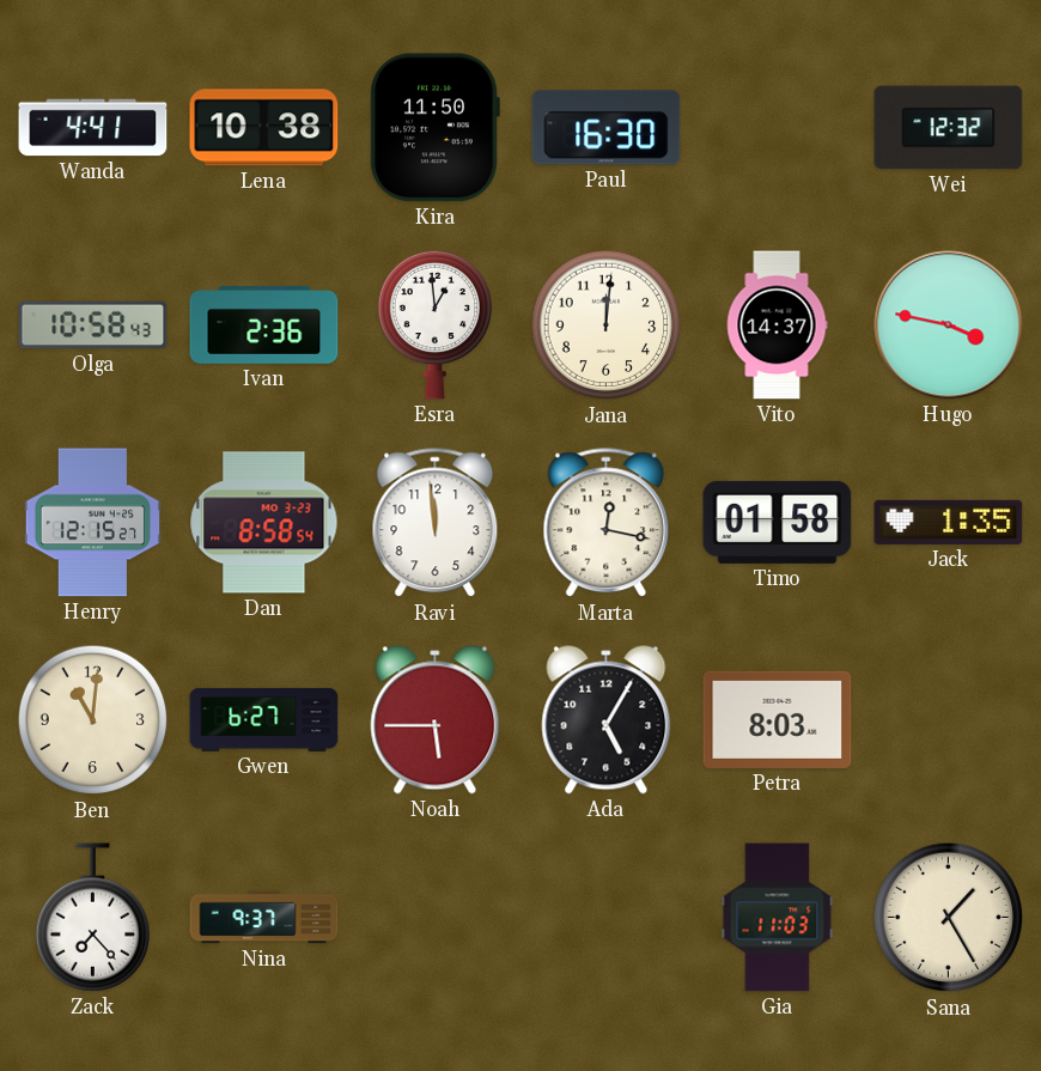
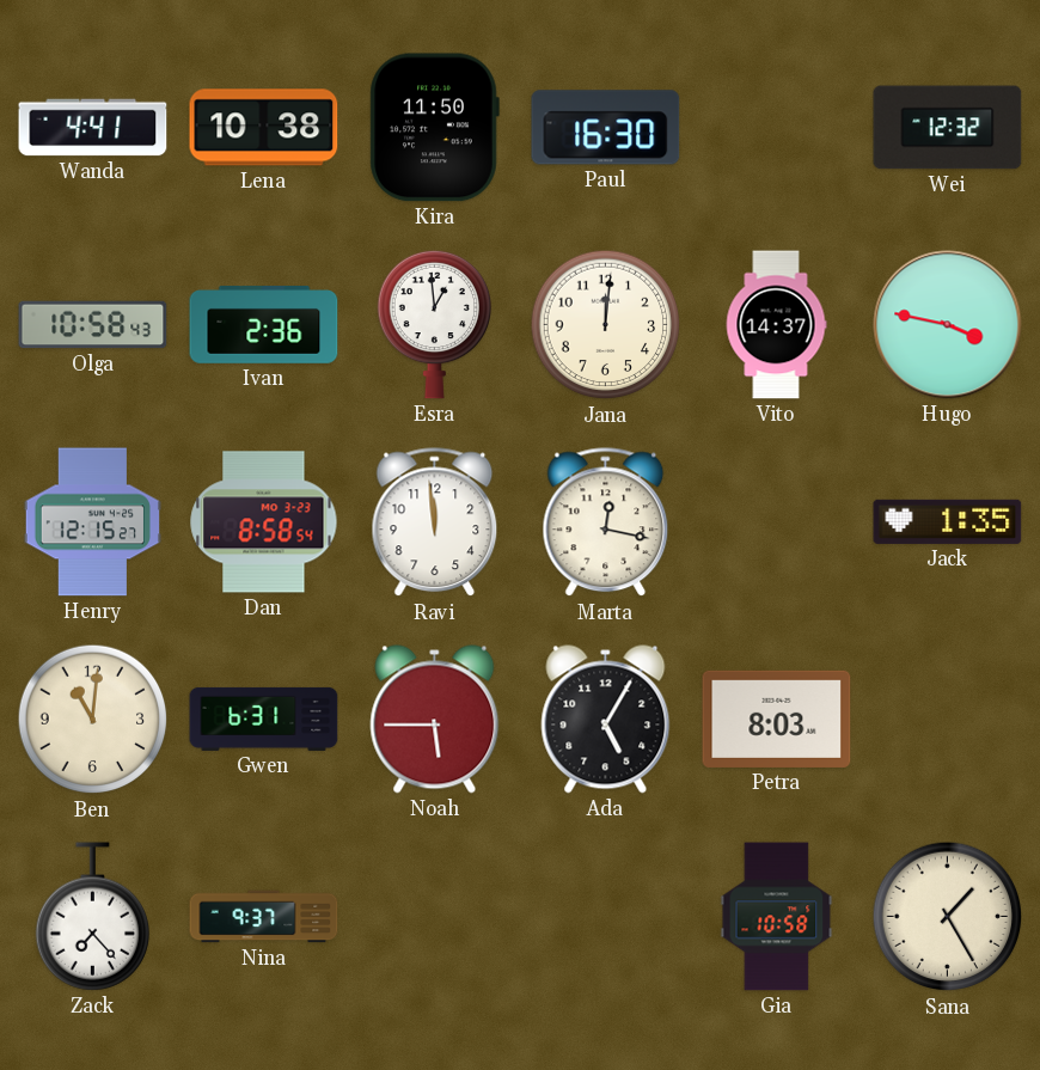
Timo: 01:58 -> none
Gwen: 6:27 -> 6:31
Gia: 11:03 -> 10:58
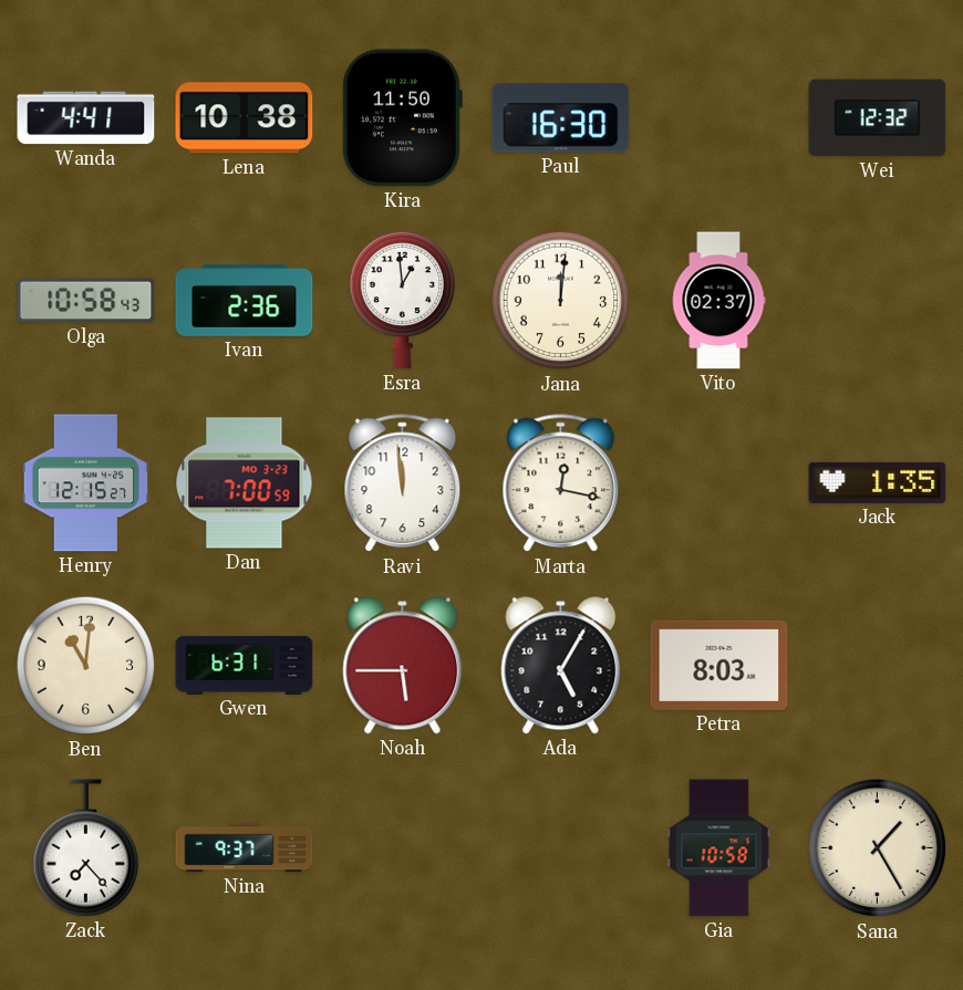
Vito: 14:37 -> 02:37
Hugo: 3:47 -> none
Dan: 8:58 -> 7:00
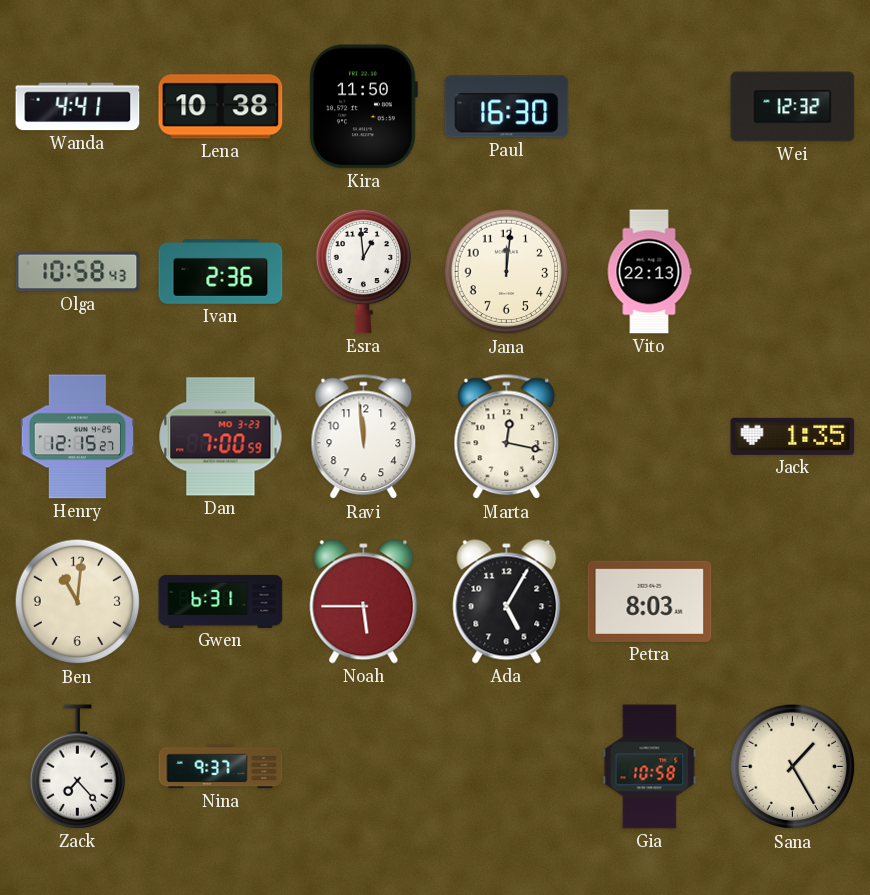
Vito: 02:37 -> 22:13
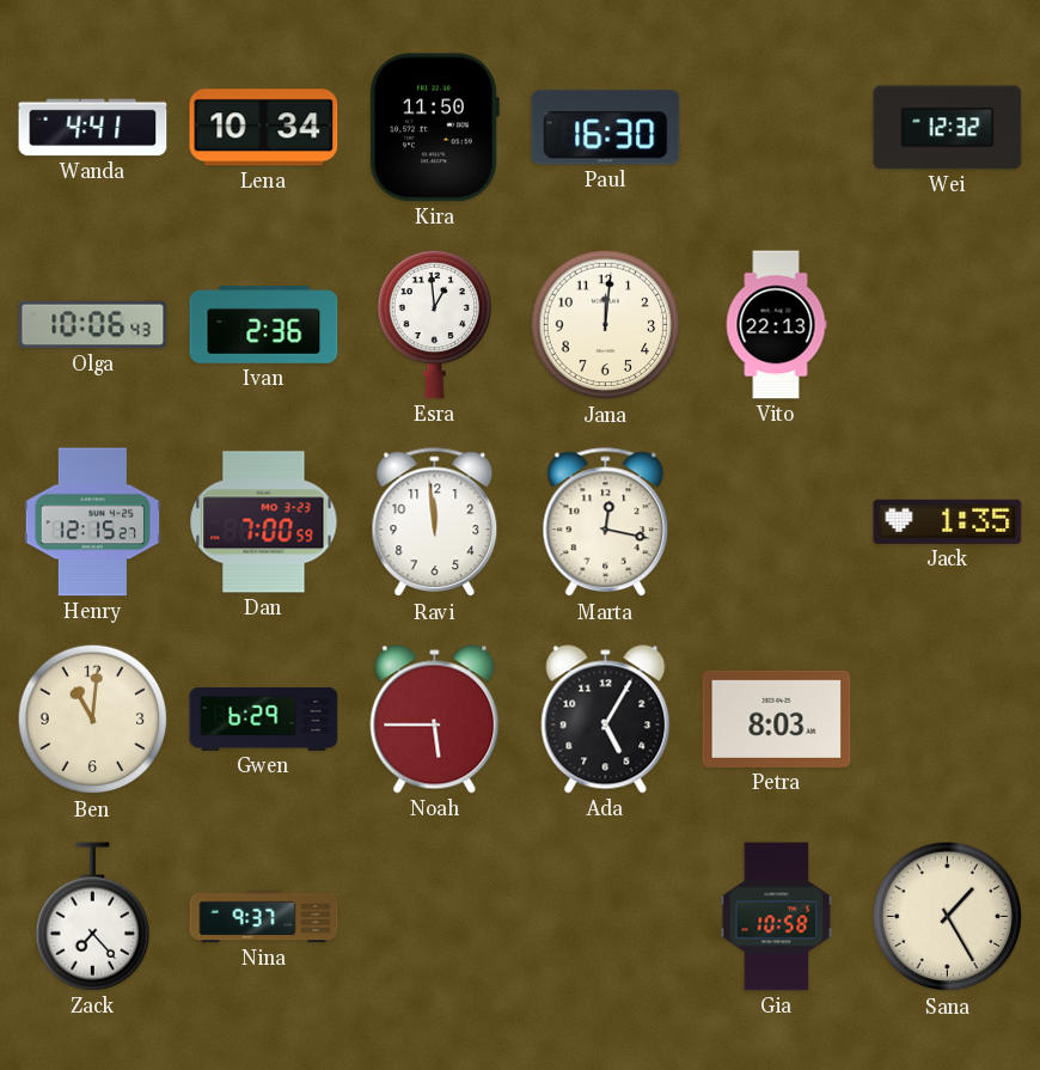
Lena: 10:38 -> 10:34
Olga: 10:58 -> 10:06
Gwen: 6:31 -> 6:29
